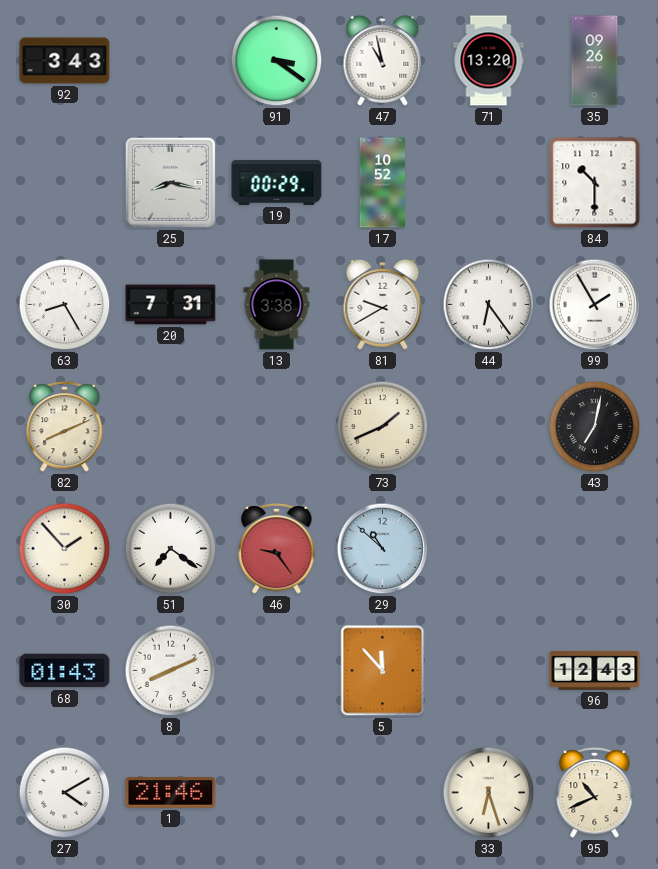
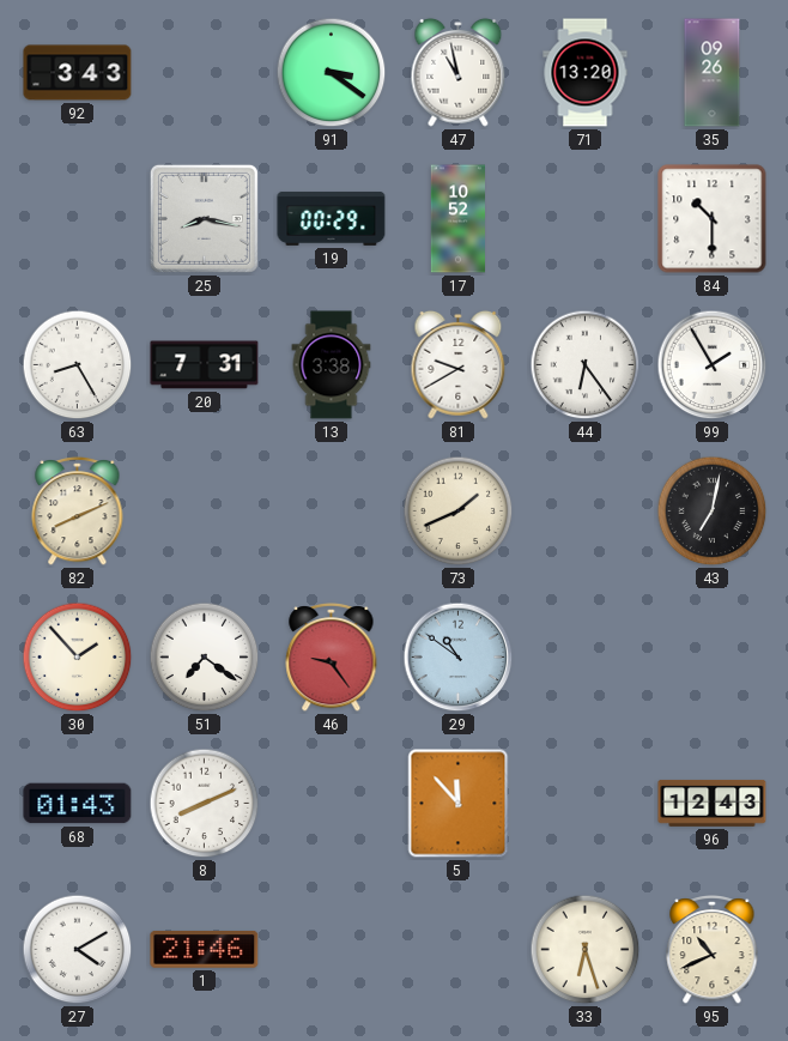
29: 10:52 -> 10:51
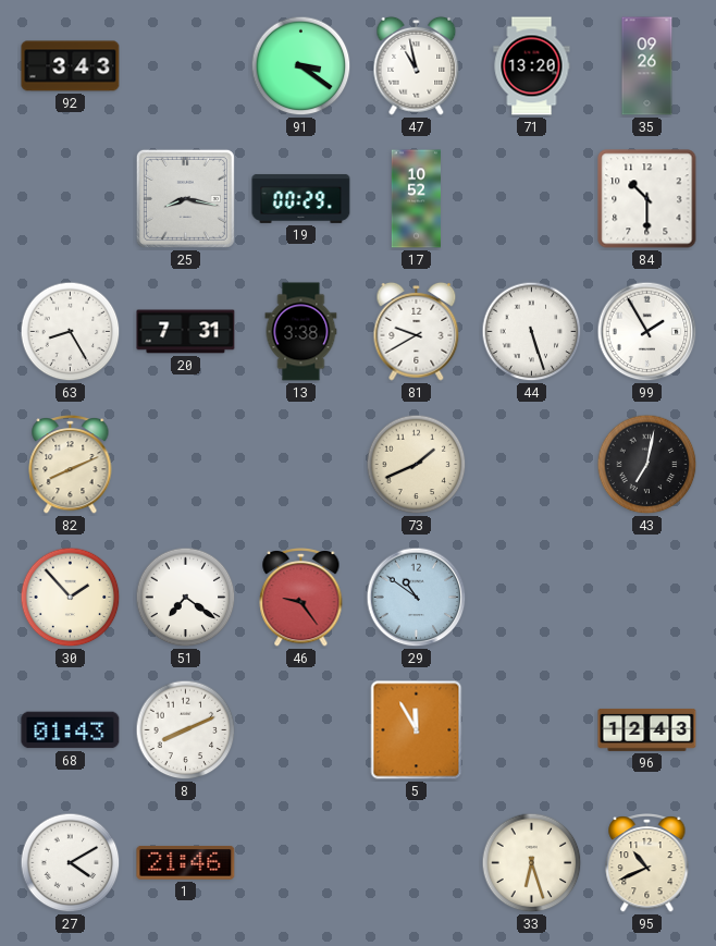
44: 6:24 -> 5:27
5: 11:53 -> 11:55
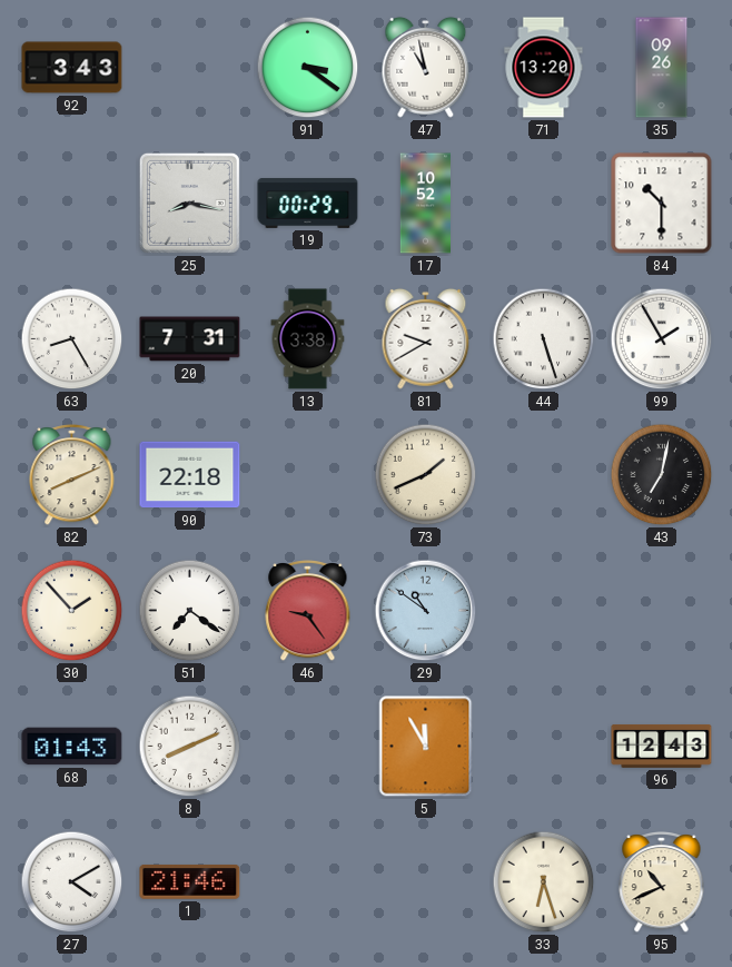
90: none -> 22:18
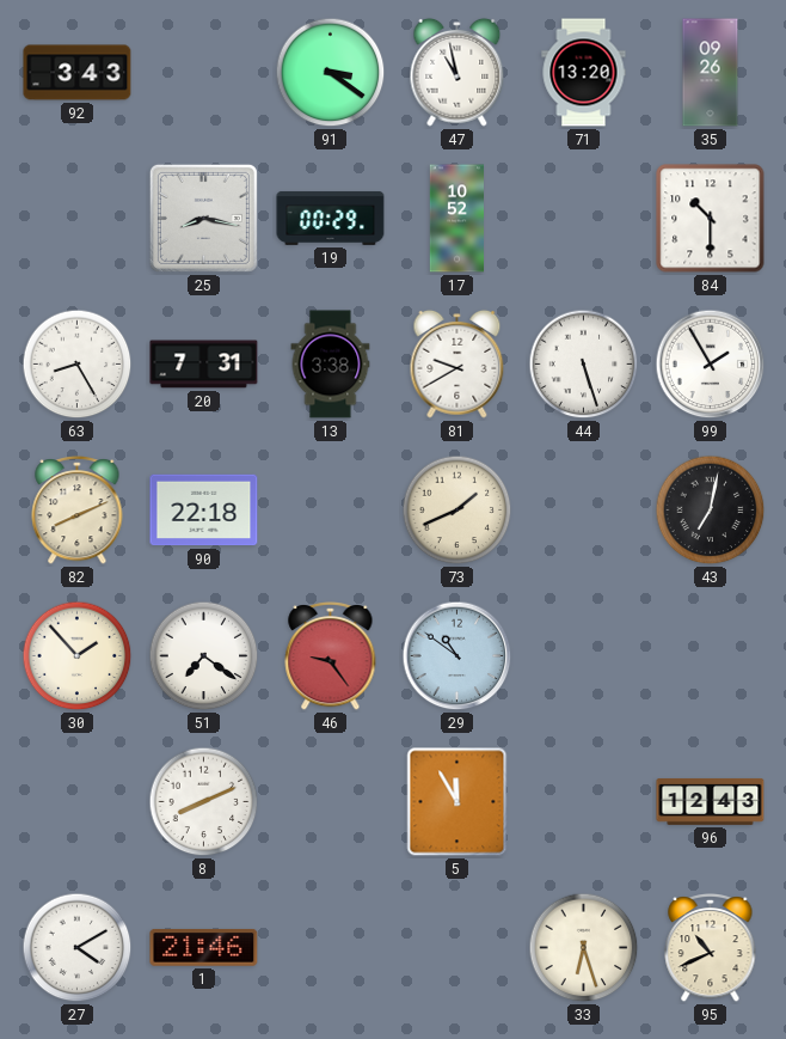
68: 01:43 -> none
